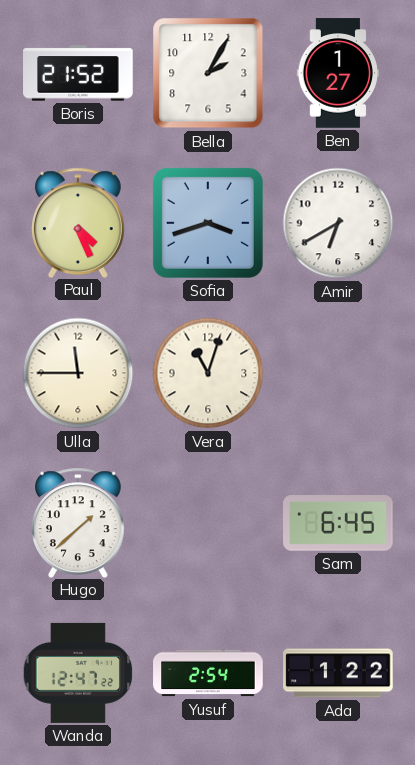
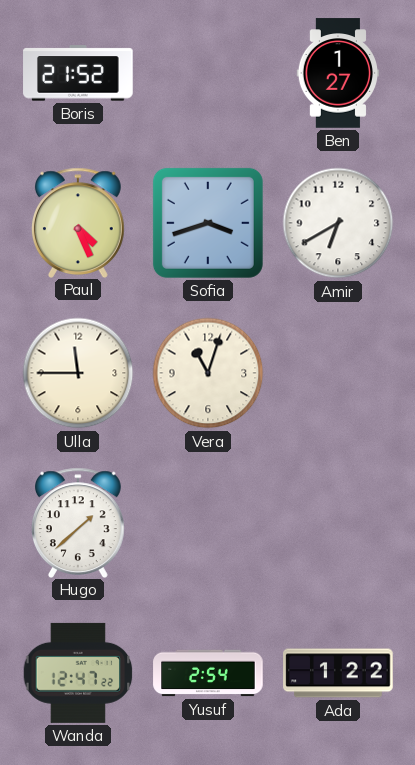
Bella: 2:05 -> none
Sam: 6:45 -> none
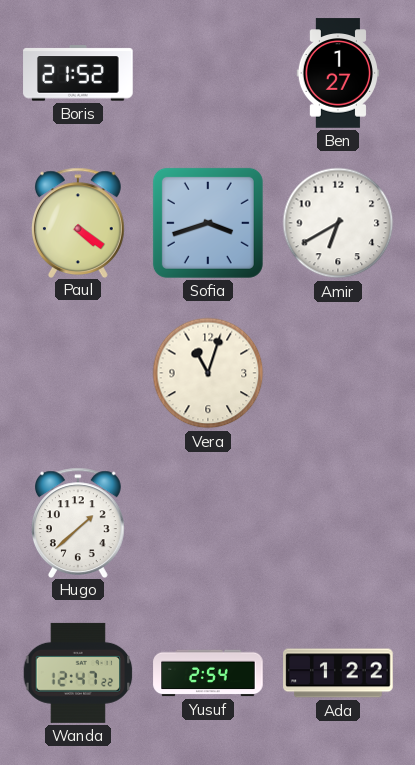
Paul: 4:26 -> 4:21
Ulla: 11:45 -> none
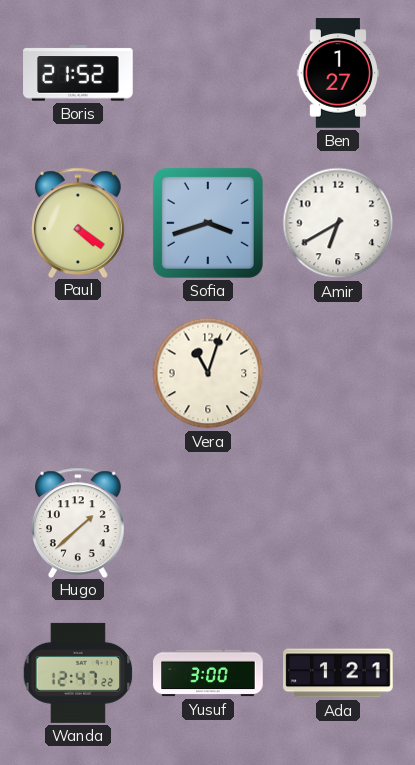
Yusuf: 2:54 -> 3:00
Ada: 1:22 -> 1:21
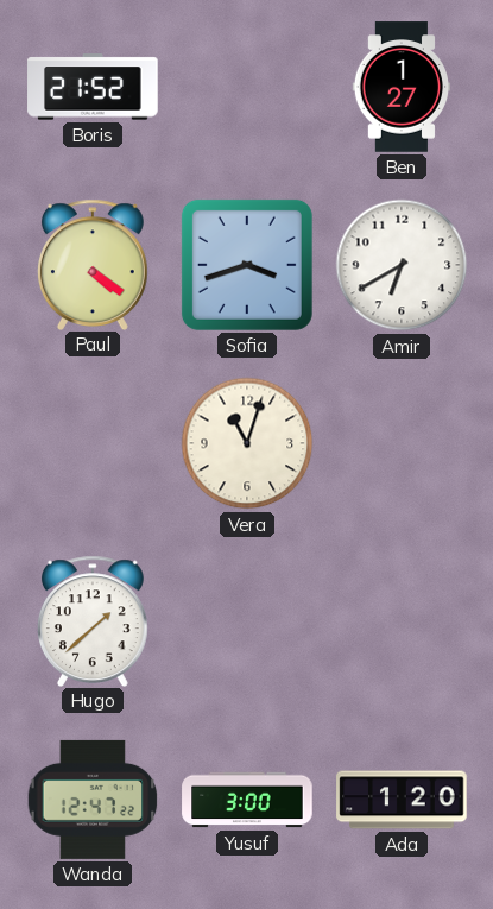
Ada: 1:21 -> 1:20
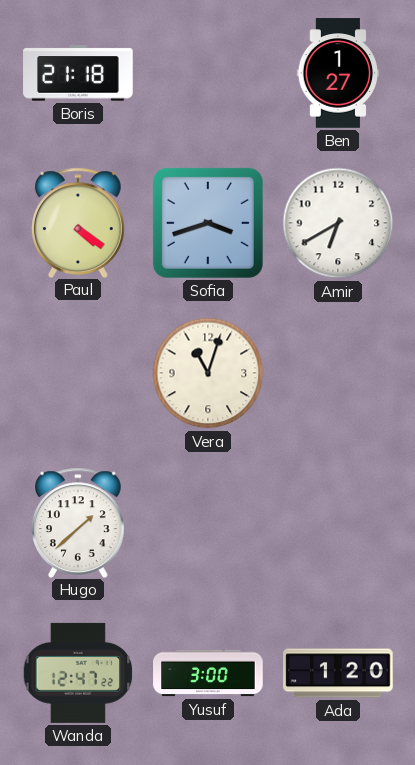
Boris: 21:52 -> 21:18
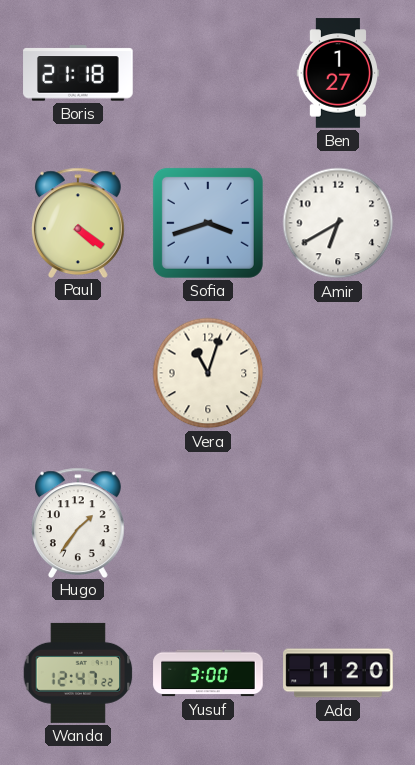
Hugo: 1:38 -> 1:36
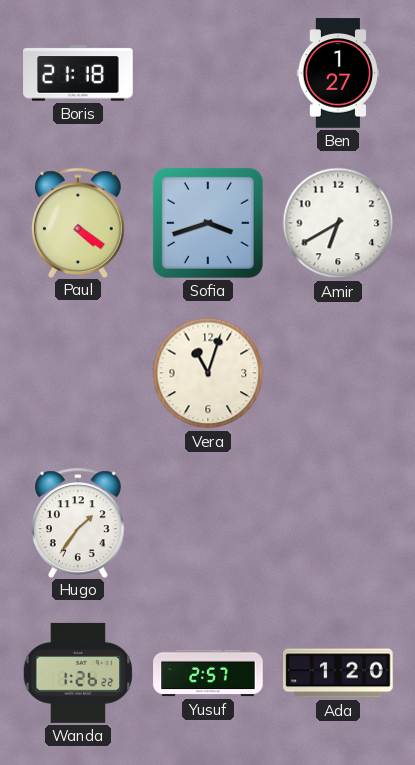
Wanda: 12:47 -> 1:26
Yusuf: 3:00 -> 2:57
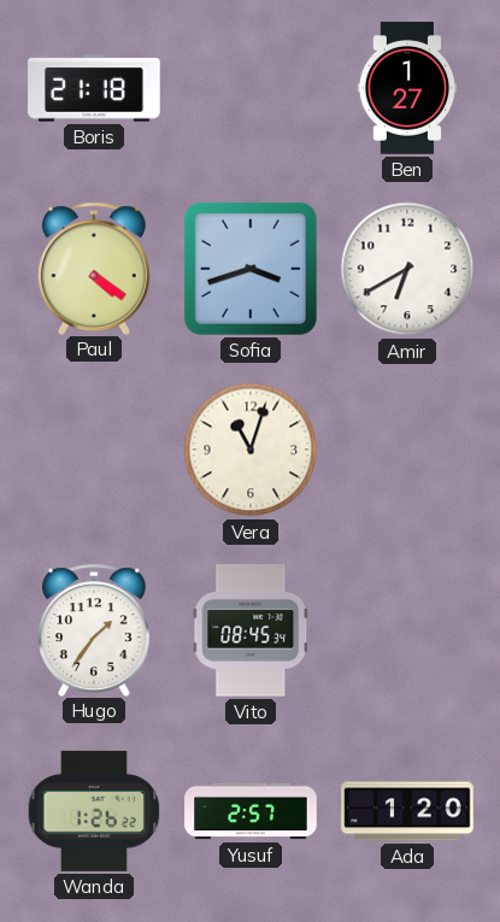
Vito: none -> 08:45
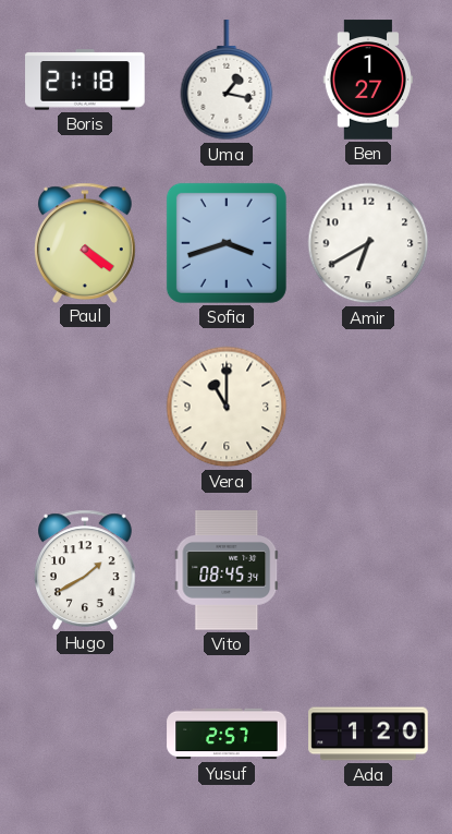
Uma: none -> 1:17
Vera: 11:03 -> 11:00
Hugo: 1:36 -> 1:40
Wanda: 1:26 -> none
